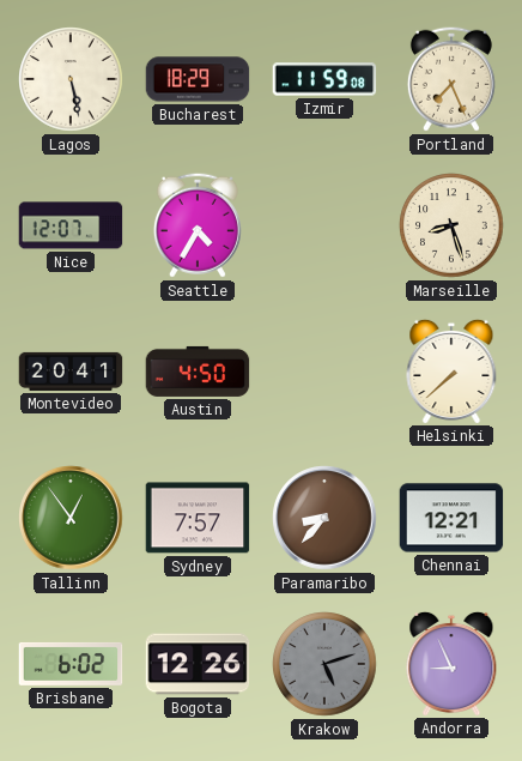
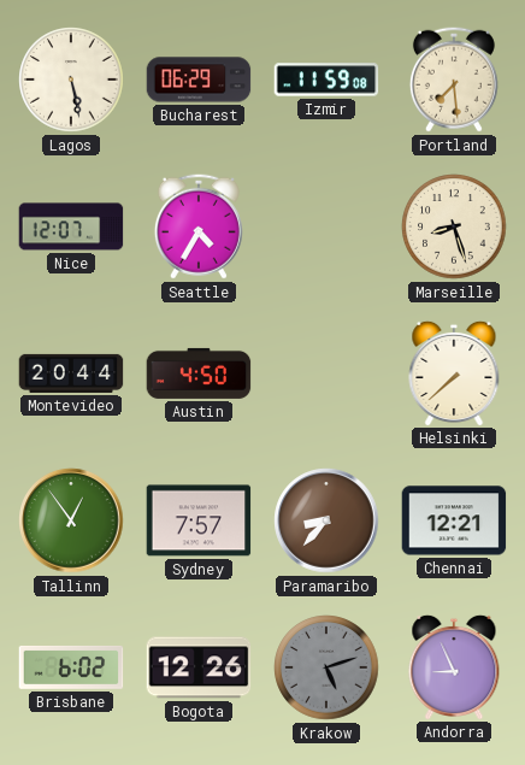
Bucharest: 18:29 -> 06:29
Portland: 7:26 -> 7:29
Montevideo: 20:41 -> 20:44
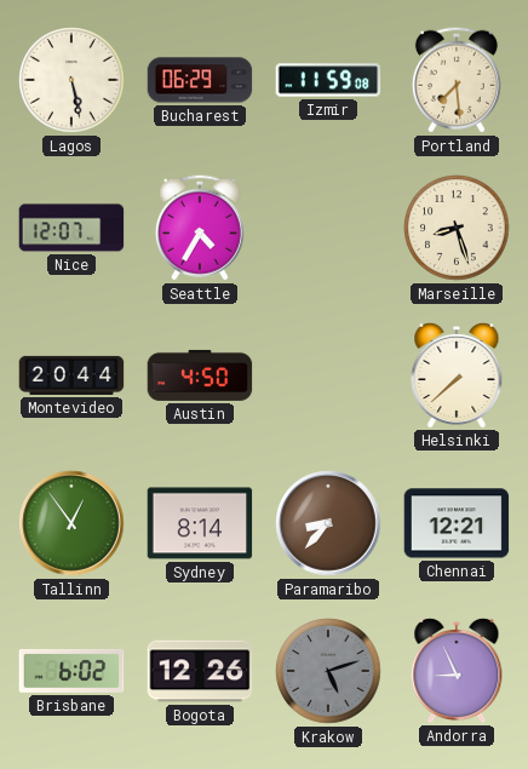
Sydney: 7:57 -> 8:14
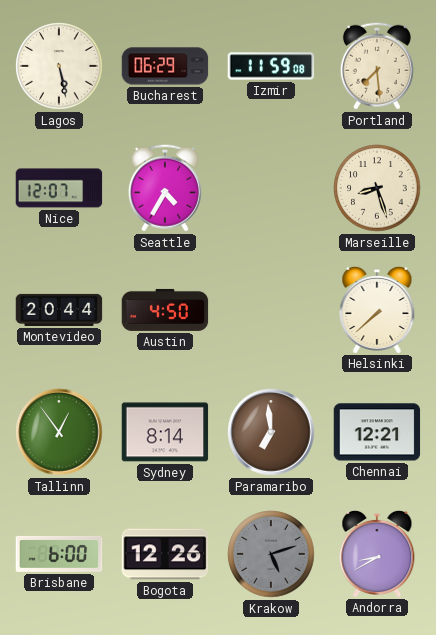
Paramaribo: 8:37 -> 6:59
Brisbane: 6:02 -> 6:00
Andorra: 8:56 -> 8:40
